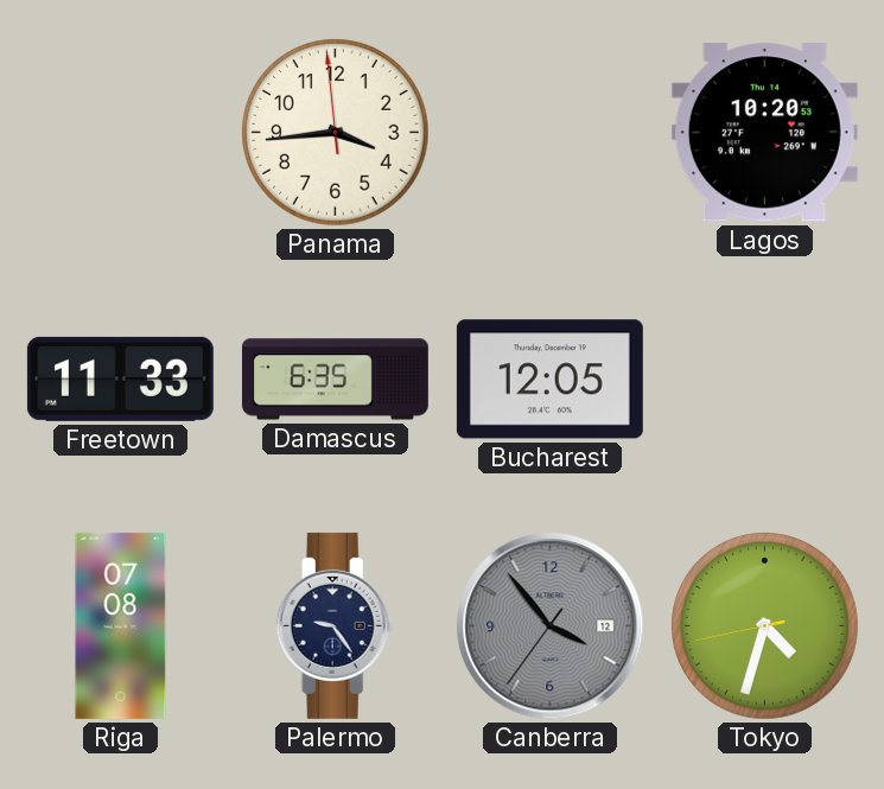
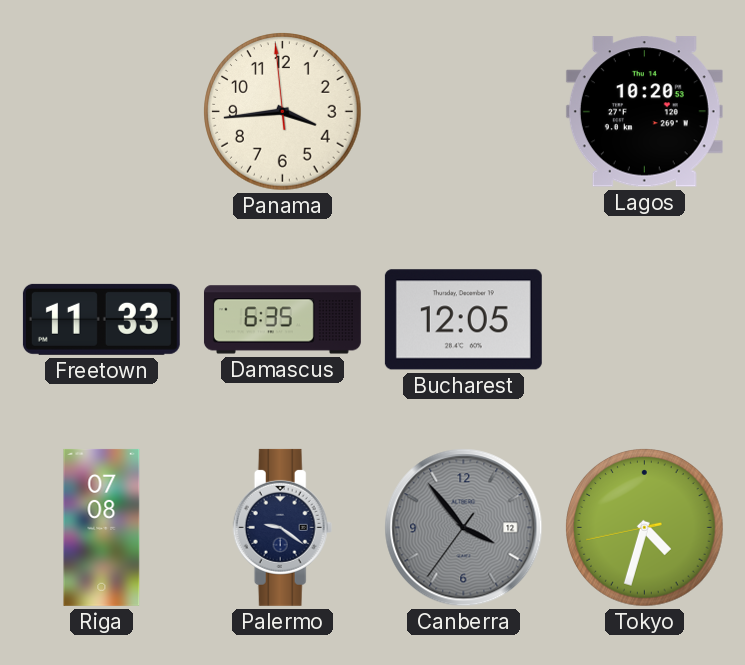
Palermo: 9:24 -> 9:21
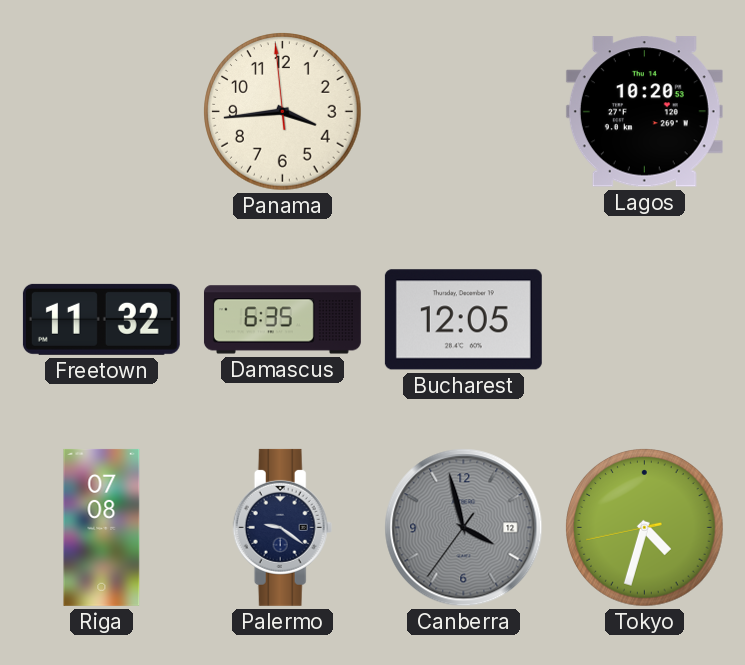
Freetown: 11:33 -> 11:32
Canberra: 3:53 -> 3:57
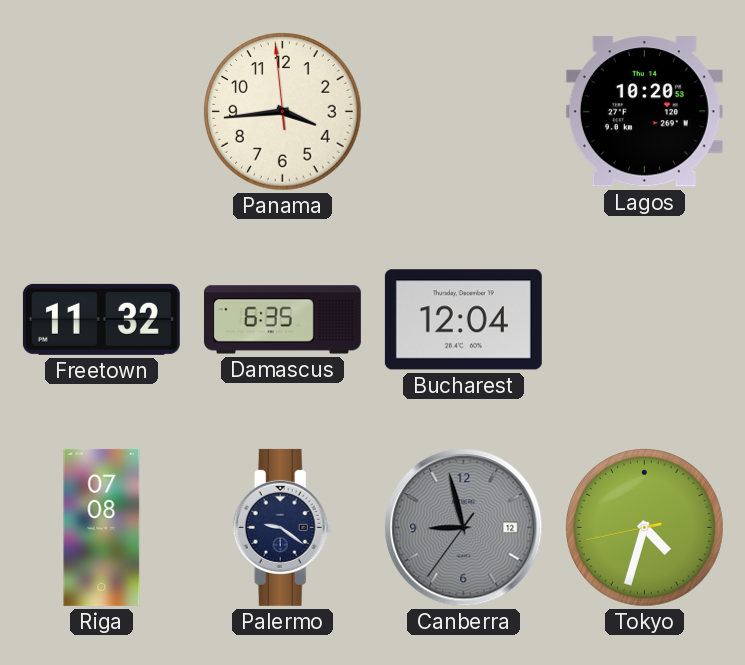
Bucharest: 12:05 -> 12:04
Canberra: 3:57 -> 8:57
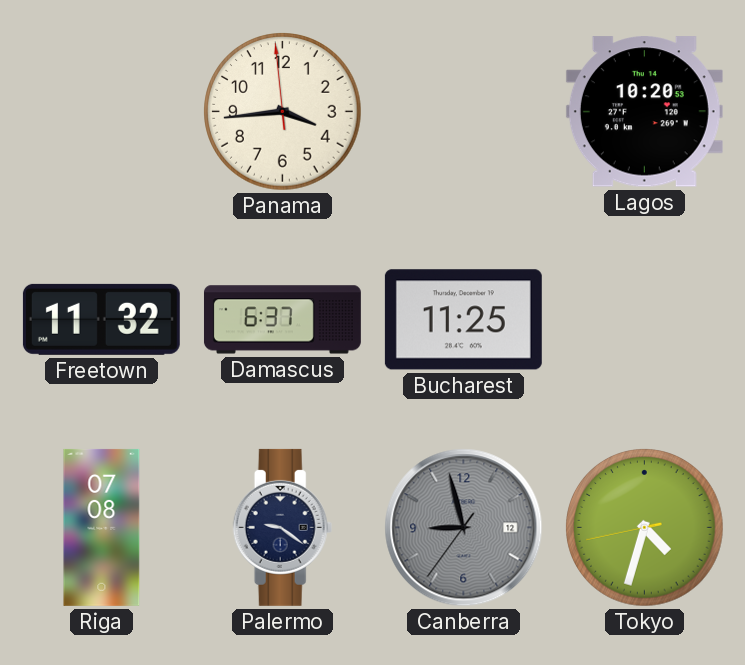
Damascus: 6:35 -> 6:37
Bucharest: 12:04 -> 11:25
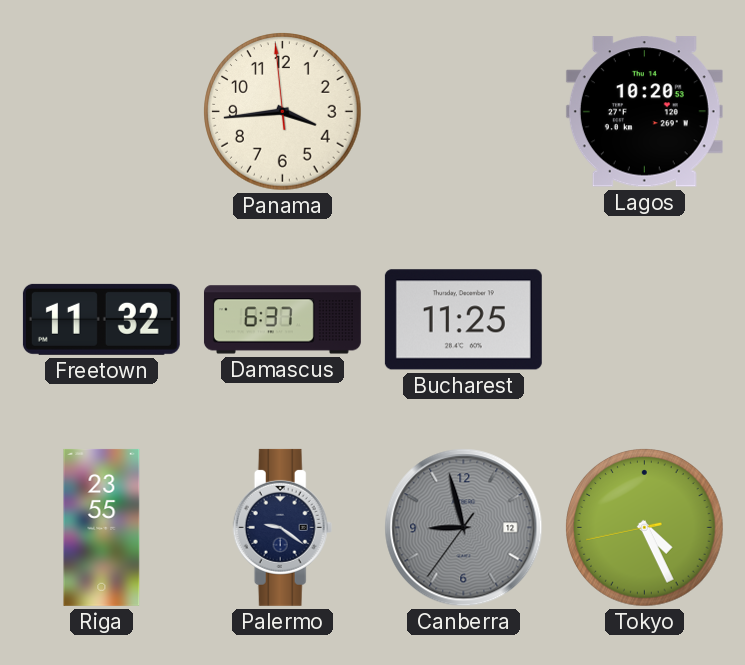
Riga: 07:08 -> 23:55
Tokyo: 4:32 -> 4:25
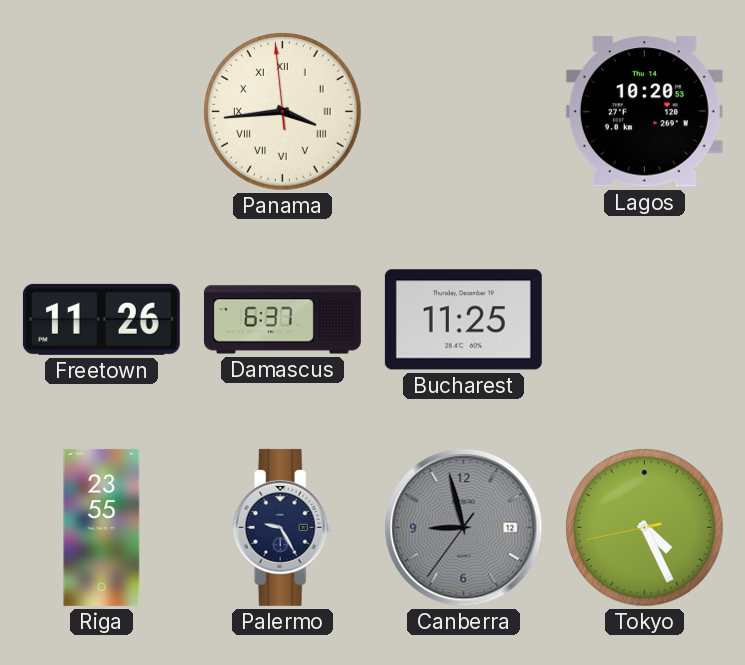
Panama numerals: Arabic -> Roman
Freetown: 11:32 -> 11:26
Palermo: 9:21 -> 9:25
